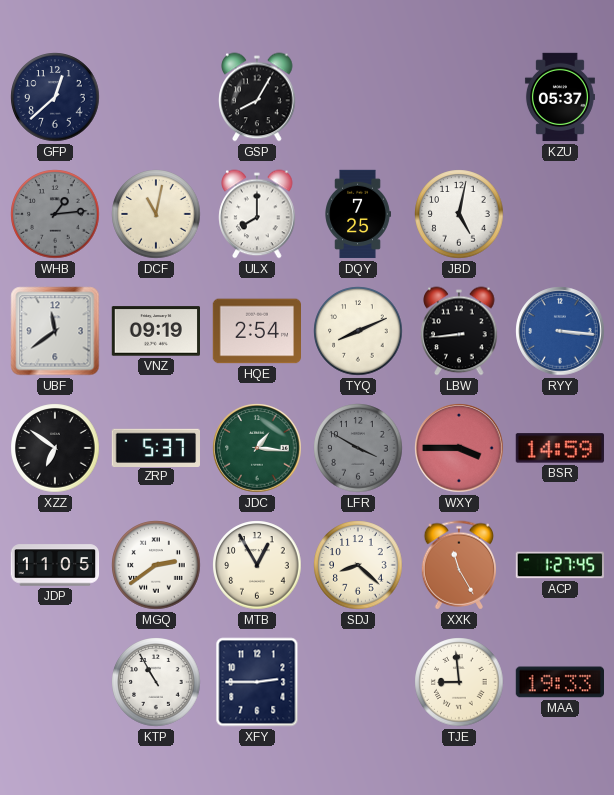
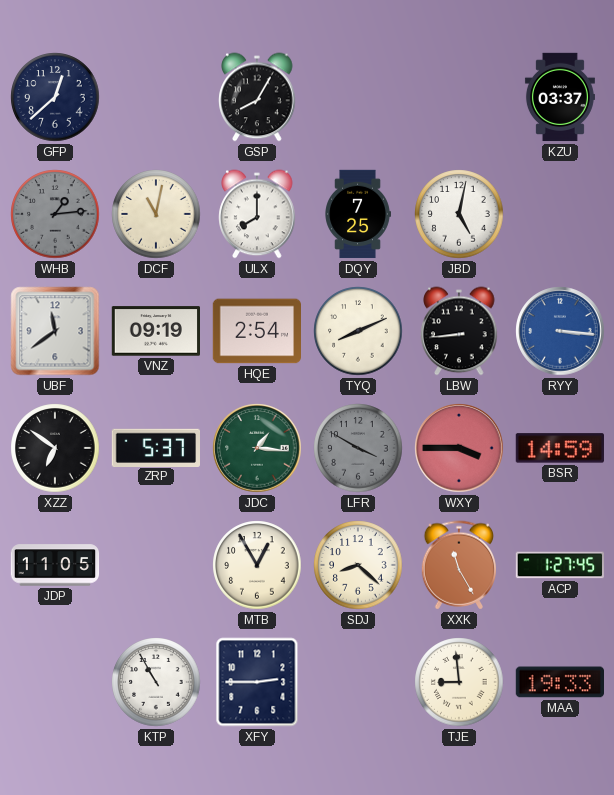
KZU: 05:37 -> 03:37
MGQ: 2:39 -> none
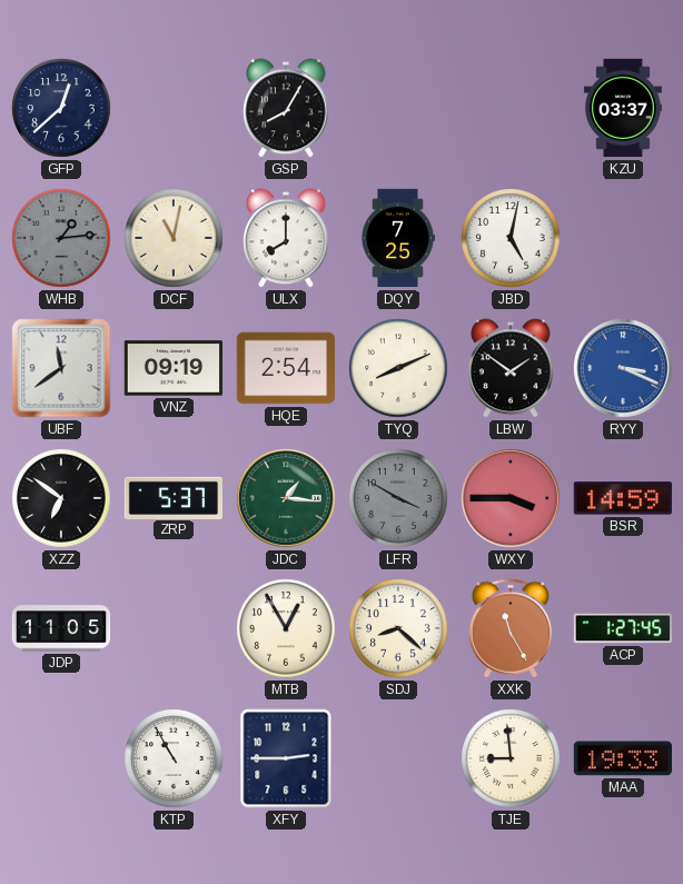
LBW: 8:44 -> 1:51
RYY: 3:16 -> 3:19
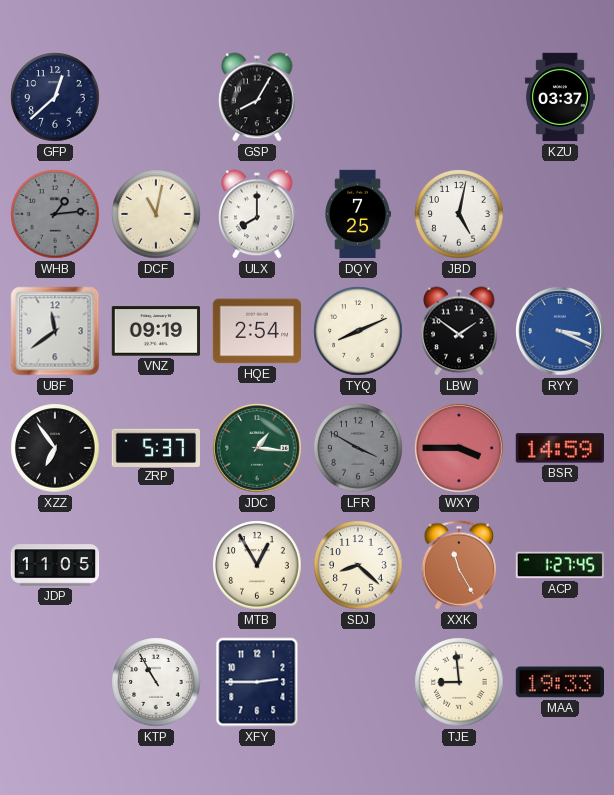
XZZ: 6:51 -> 6:54
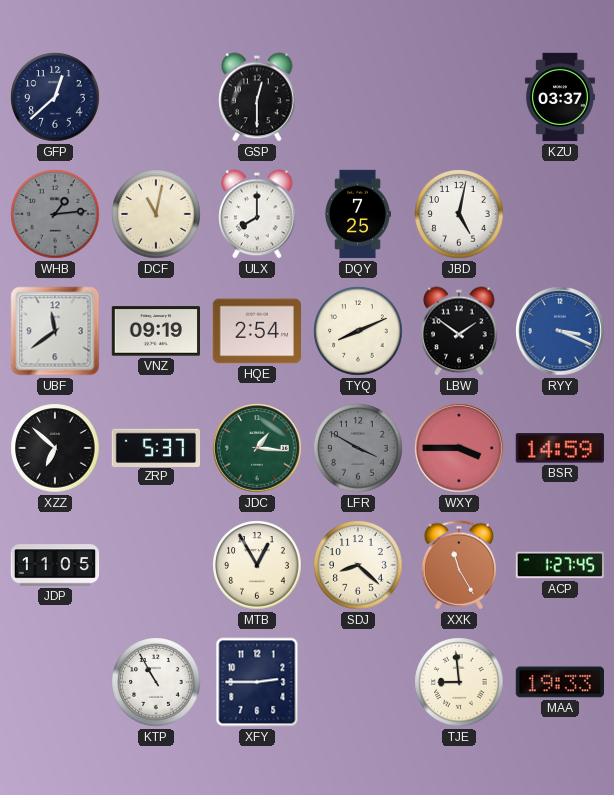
GSP: 8:05 -> 12:30
XZZ: 6:54 -> 6:52
